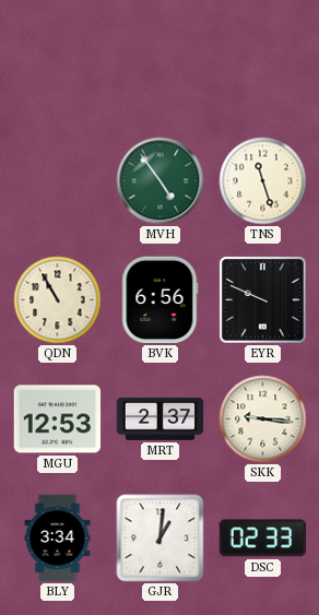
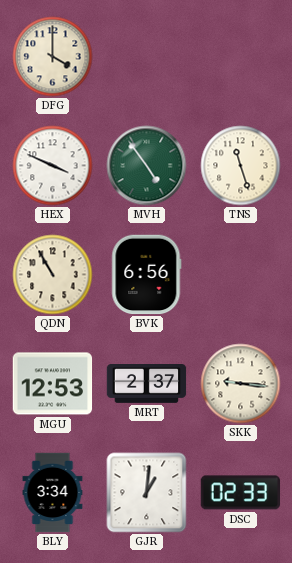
DFG: none -> 4:00
HEX: none -> 3:49
EYR: 9:49 -> none
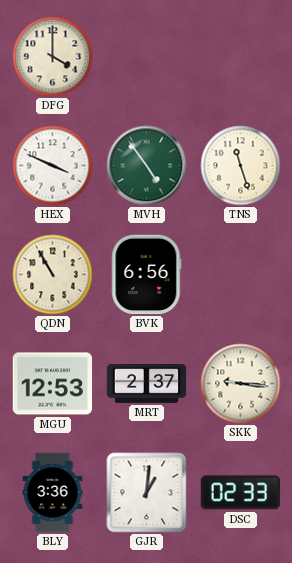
BLY: 3:34 -> 3:36
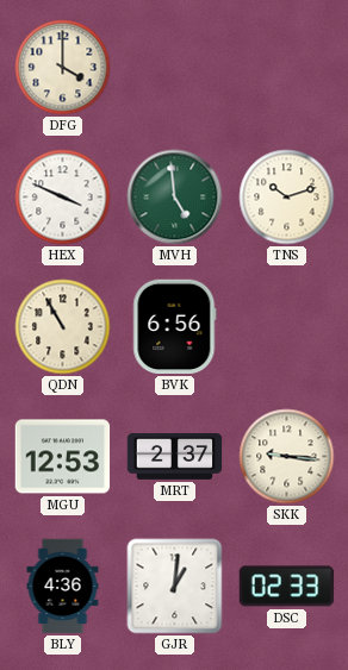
MVH: 4:54 -> 4:59
TNS: 11:27 -> 10:12
BLY: 3:36 -> 4:36
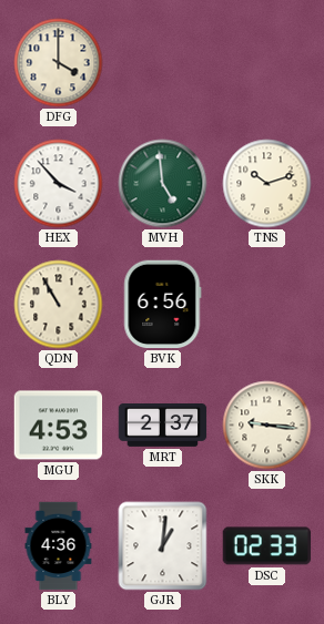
HEX: 3:49 -> 3:53
MGU: 12:53 -> 4:53
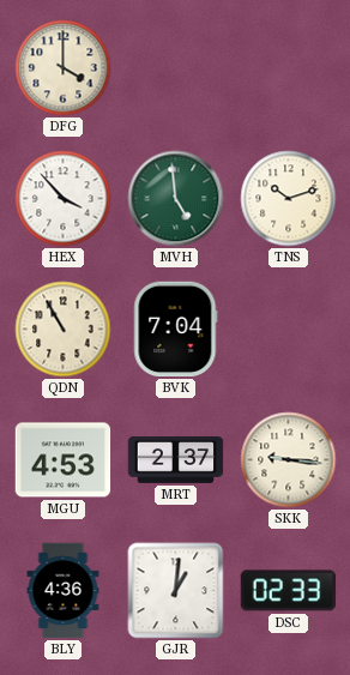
BVK: 6:56 -> 7:04
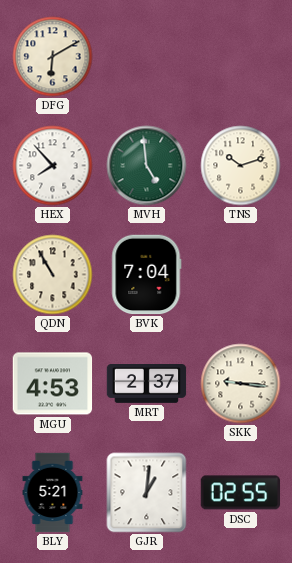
DFG: 4:00 -> 6:10
HEX: 3:53 -> 7:53
BLY: 4:36 -> 5:21
DSC: 02:33 -> 02:55
